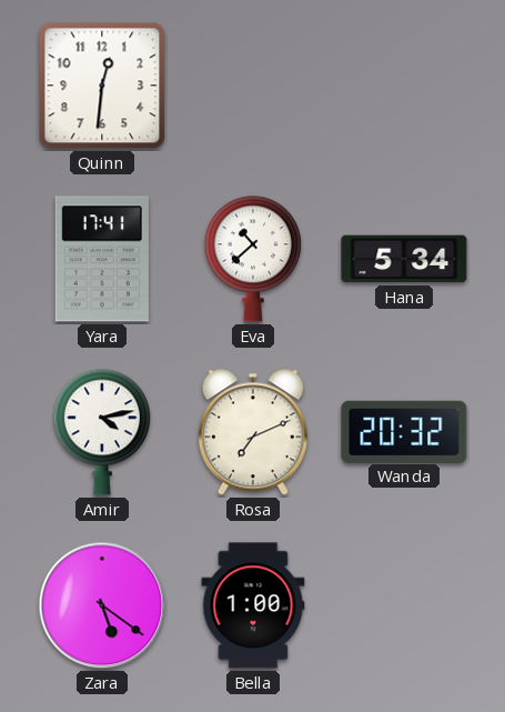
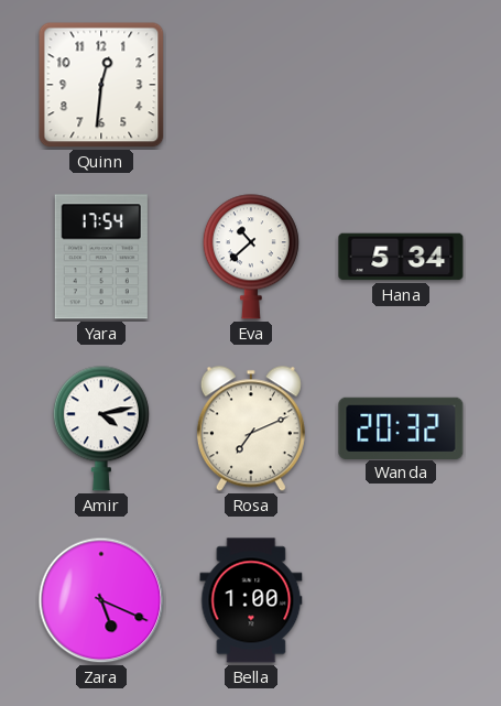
Yara: 17:41 -> 17:54
Zara: 5:21 -> 5:19
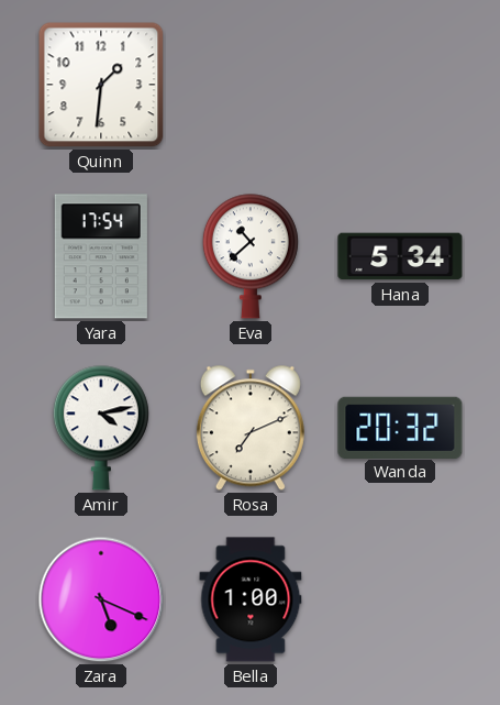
Quinn: 12:31 -> 1:31
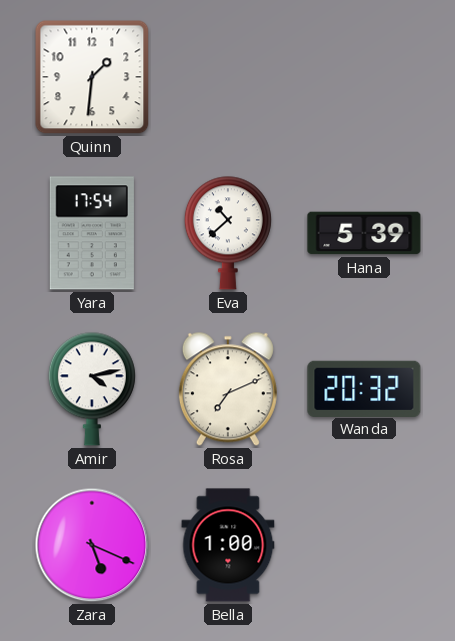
Hana: 5:34 -> 5:39
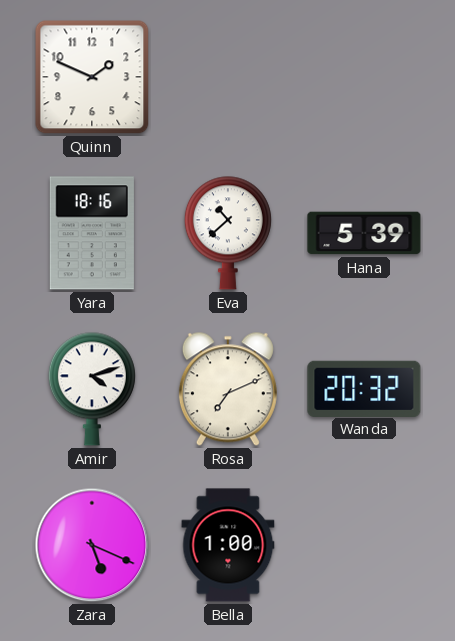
Quinn: 1:31 -> 1:49
Yara: 17:54 -> 18:16
Amir: 4:13 -> 4:12
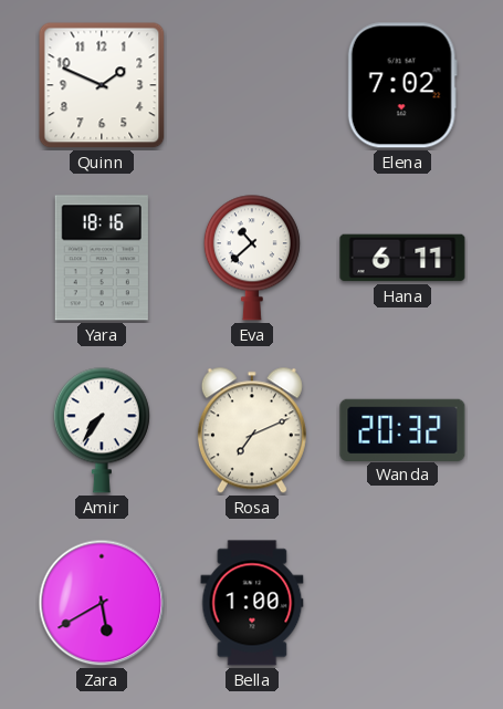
Elena: none -> 7:02
Hana: 5:39 -> 6:11
Amir: 4:12 -> 7:36
Zara: 5:19 -> 5:40
